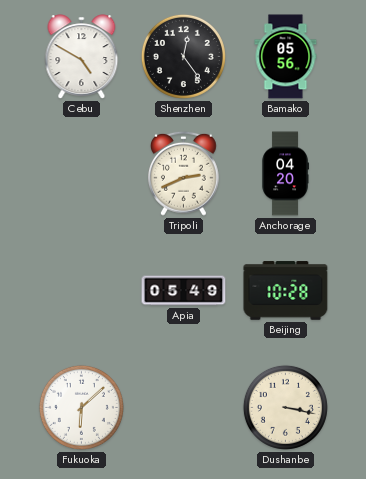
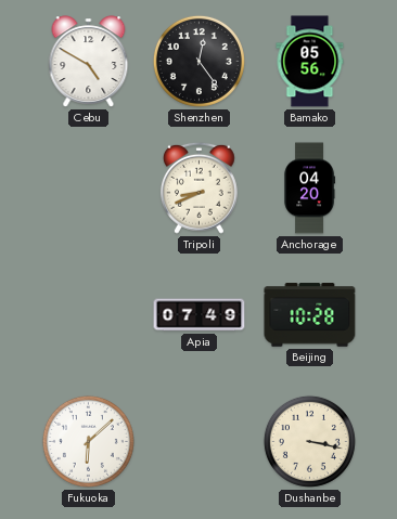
Tripoli: 2:41 -> 8:41
Apia: 05:49 -> 07:49
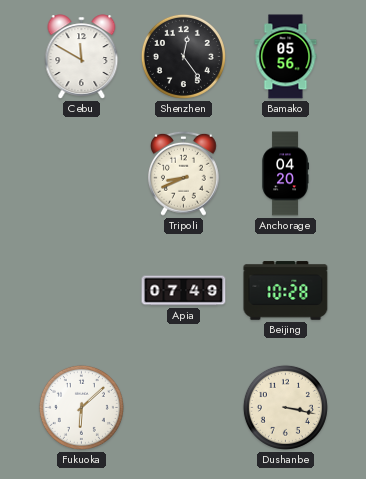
Cebu: 4:50 -> 11:50
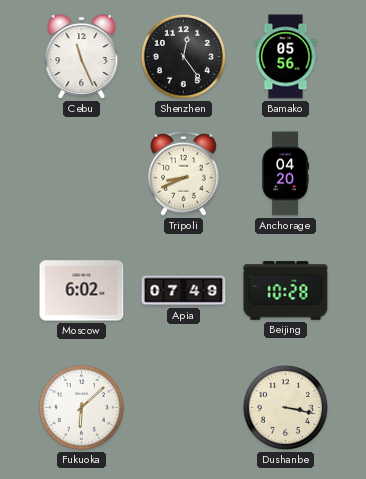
Cebu: 11:50 -> 11:26
Moscow: none -> 6:02
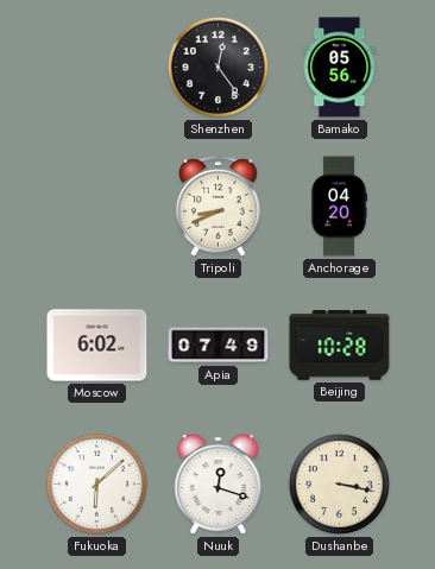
Cebu: 11:26 -> none
Nuuk: none -> 12:18
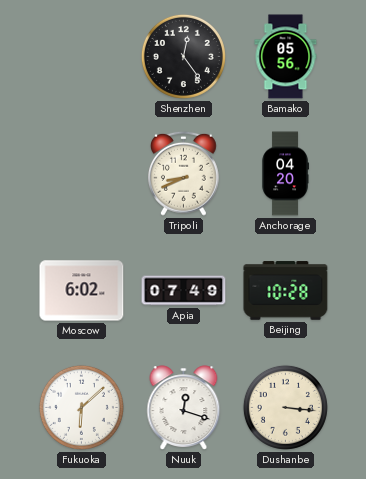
Dushanbe: 3:17 -> 3:16
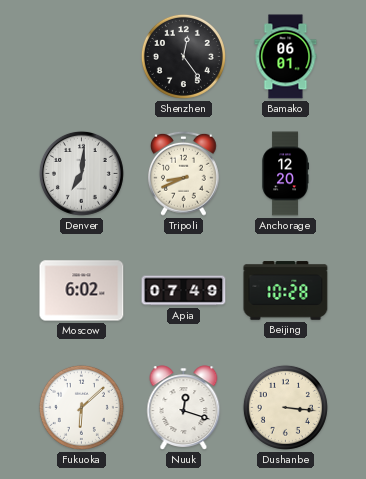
Bamako: 05:56 -> 06:01
Denver: none -> 7:01
Anchorage: 04:20 -> 12:20
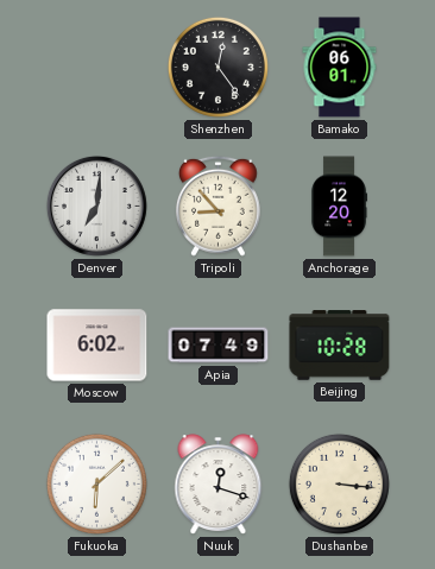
Tripoli: 8:41 -> 8:53
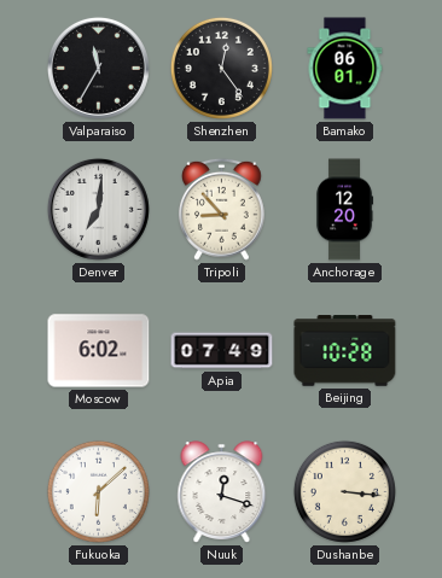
Valparaiso: none -> 11:35
